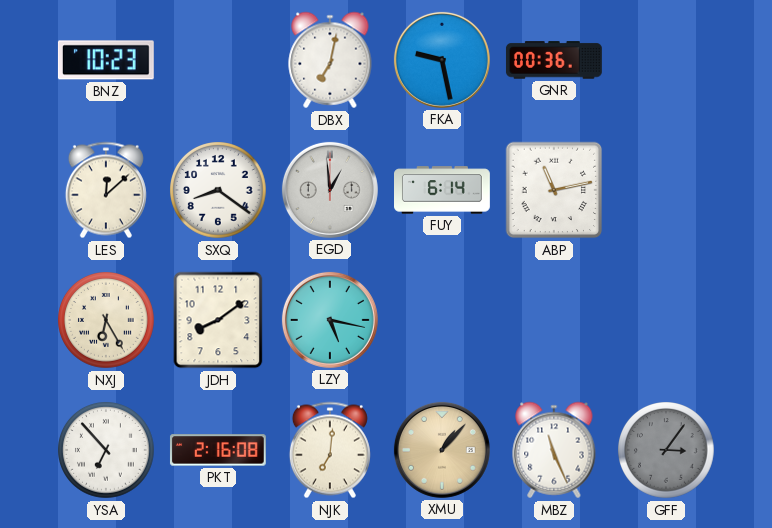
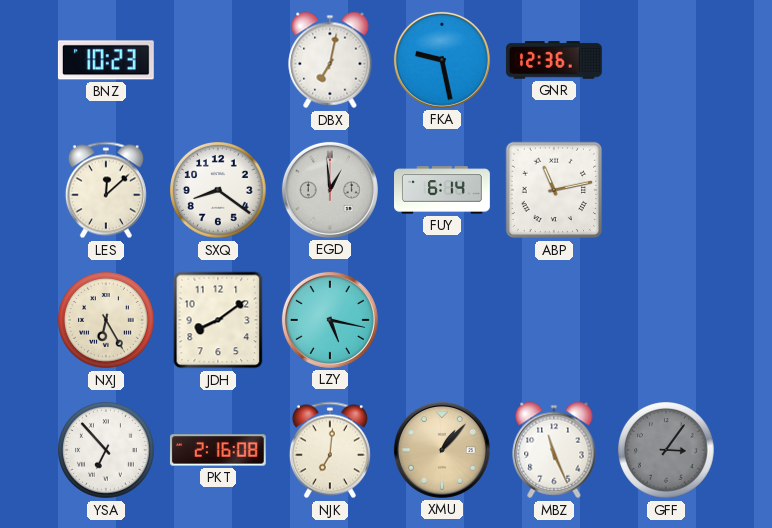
GNR: 00:36 -> 12:36
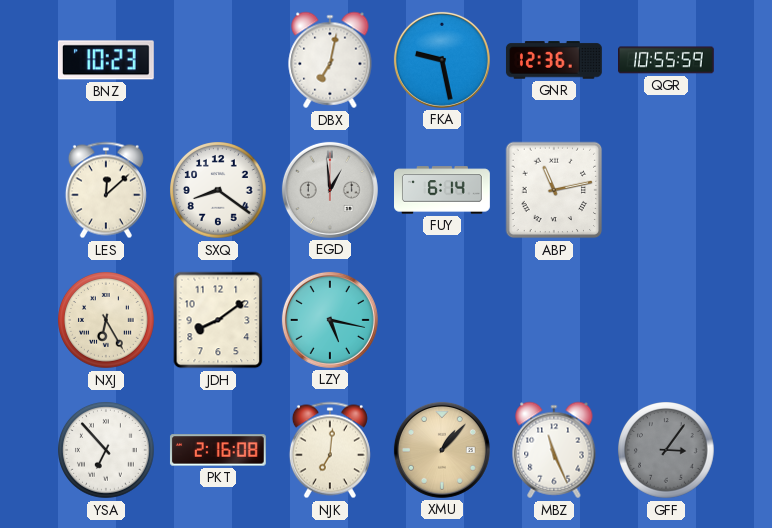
QGR: none -> 10:55
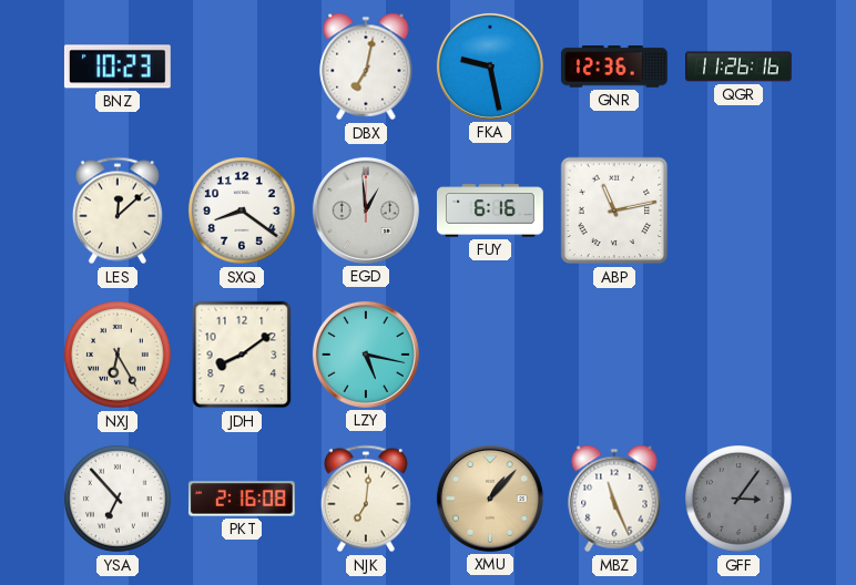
QGR: 10:55 -> 11:26
FUY: 6:14 -> 6:16
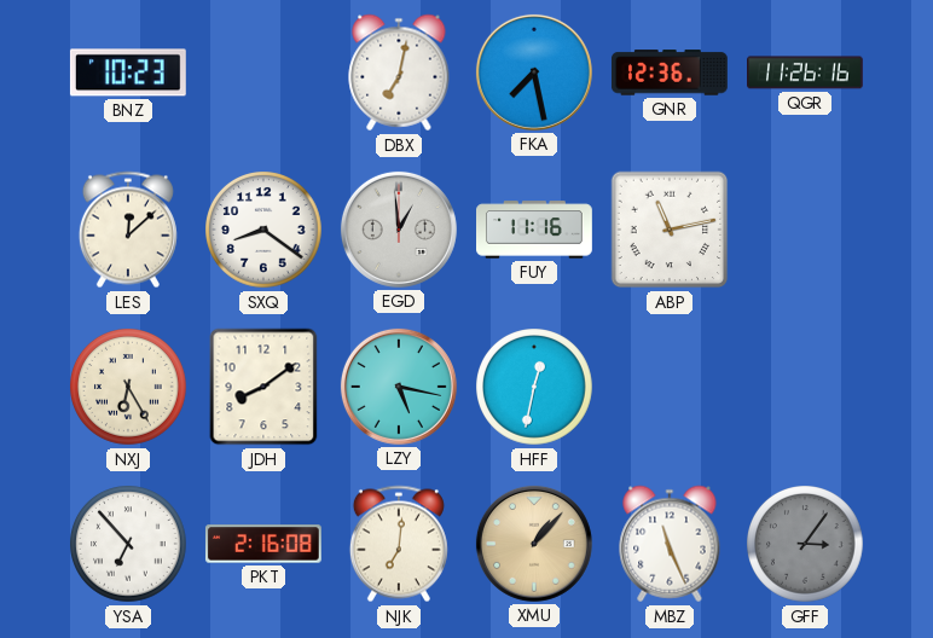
FKA: 9:28 -> 7:28
FUY: 6:16 -> 11:16
HFF: none -> 12:32
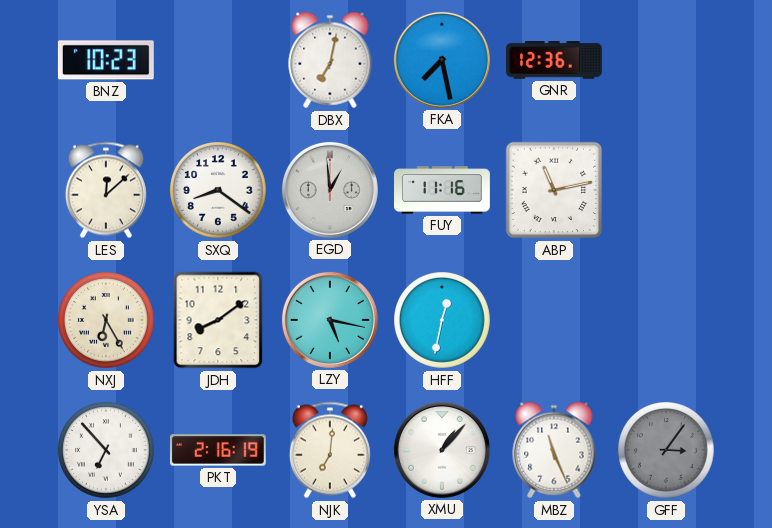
QGR: 11:26 -> none
PKT: 2:16:08 -> 2:16:19
XMU dial: champagne -> white
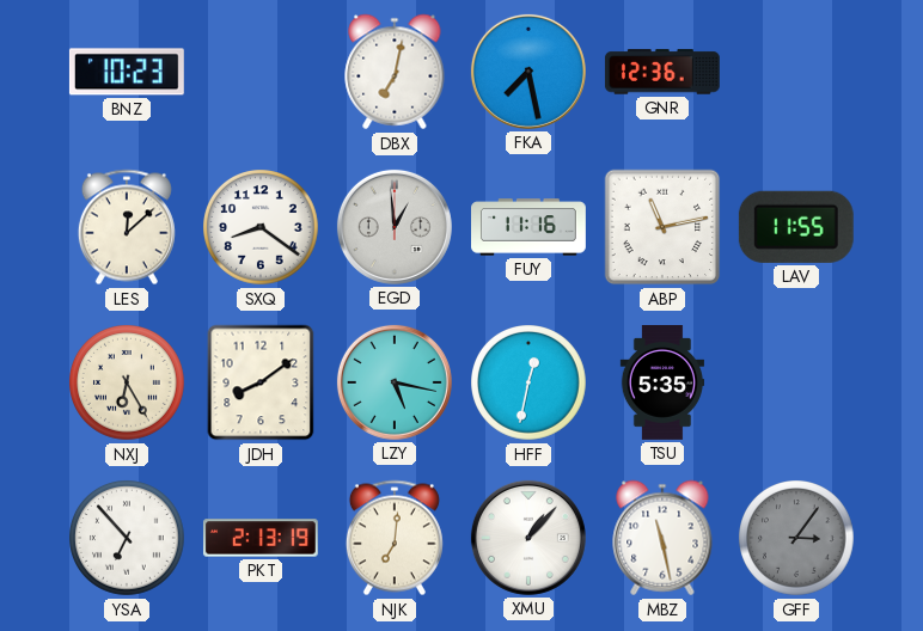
LAV: none -> 11:55
TSU: none -> 5:35
PKT: 2:16 -> 2:13
MBZ: 11:26 -> 11:28
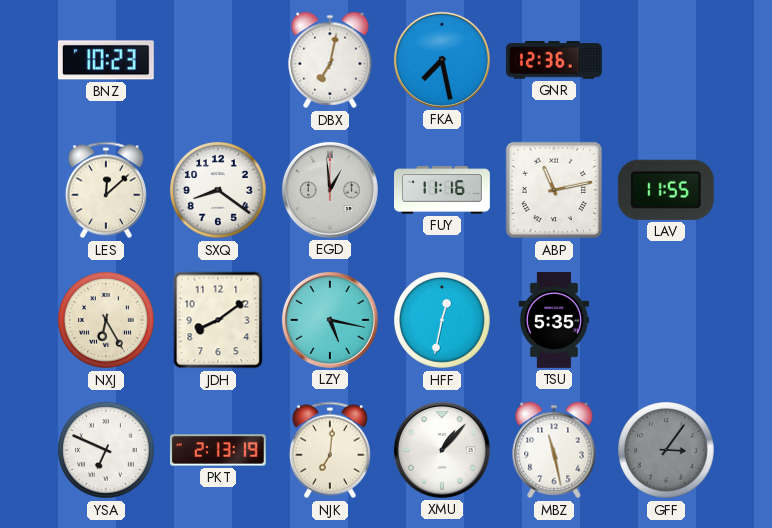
YSA: 6:53 -> 6:49
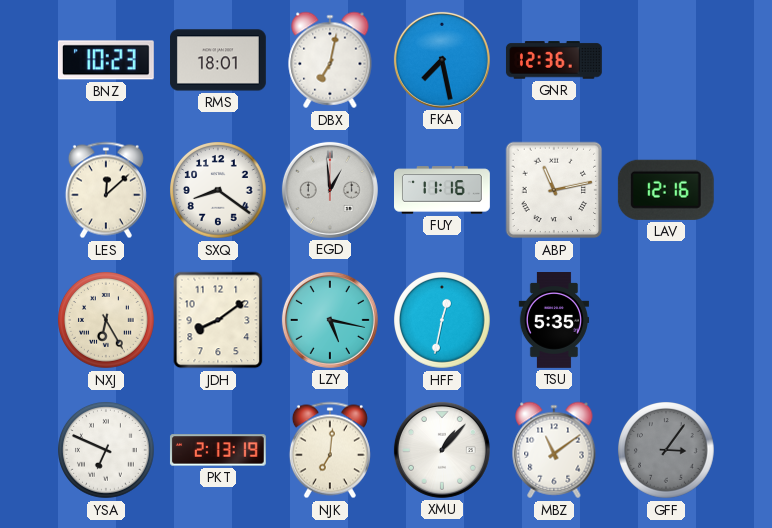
RMS: none -> 18:01
LAV: 11:55 -> 12:16
MBZ: 11:28 -> 11:09
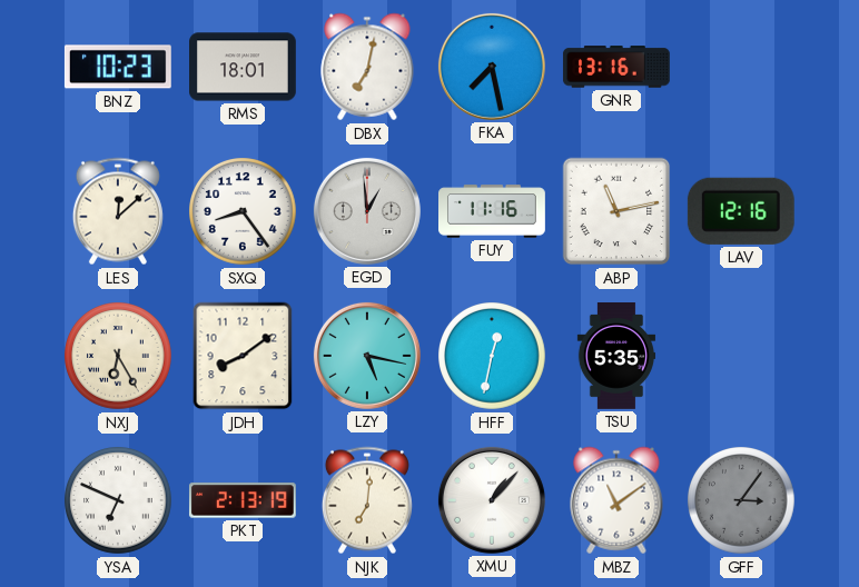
GNR: 12:36 -> 13:16
SXQ: 8:21 -> 8:24
